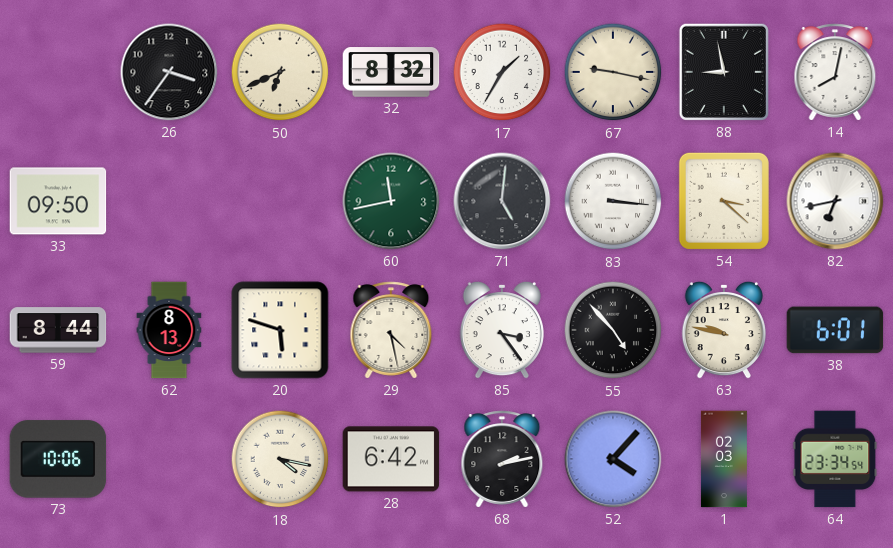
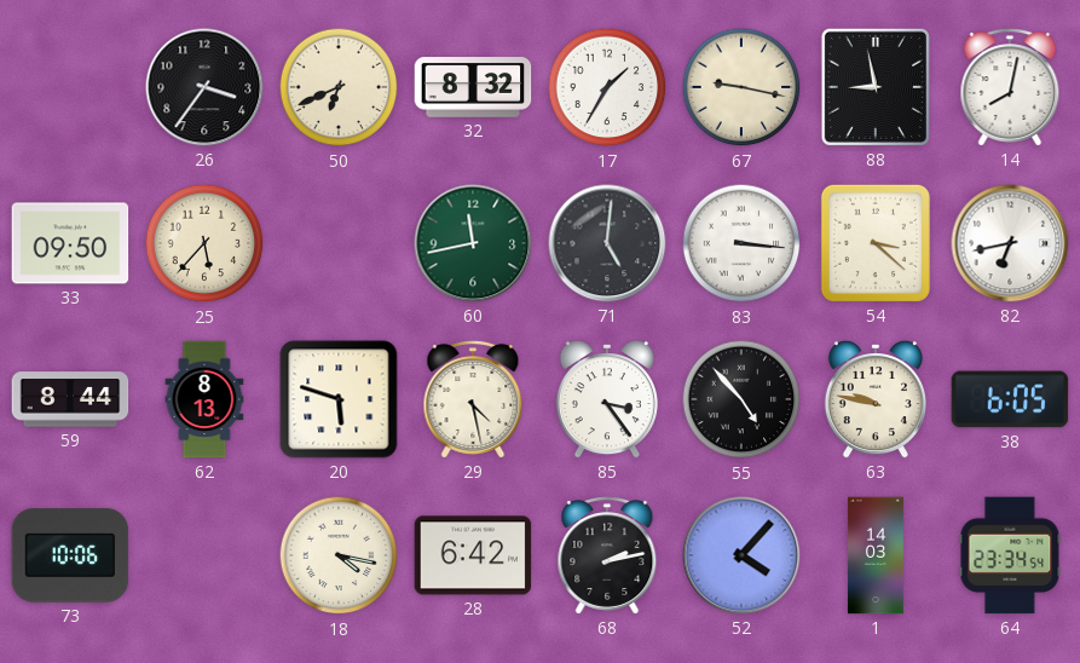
25: none -> 5:37
38: 6:01 -> 6:05
1: 02:03 -> 14:03
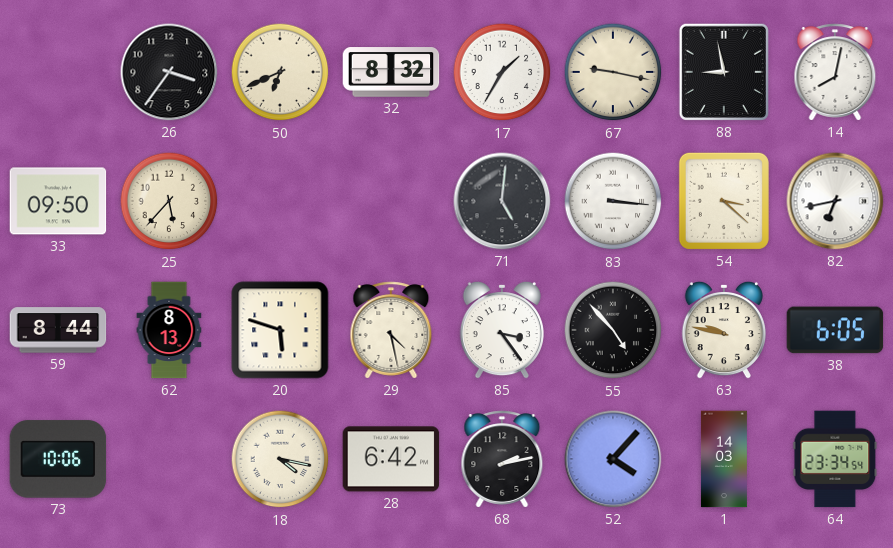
60: 11:43 -> none
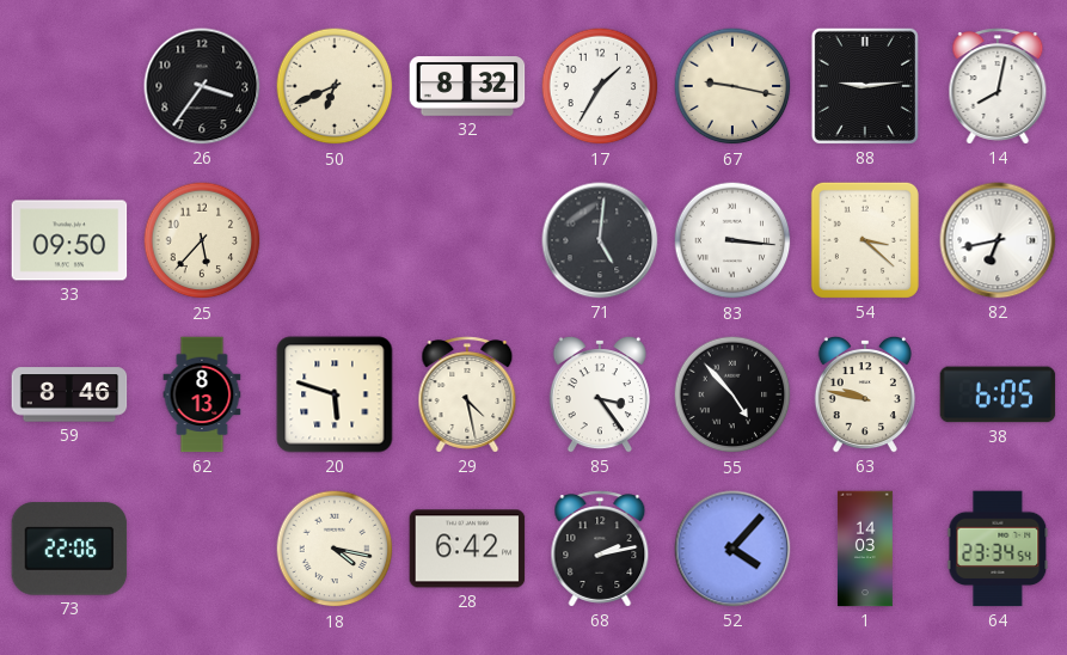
88: 8:58 -> 9:14
59: 8:44 -> 8:46
73: 10:06 -> 22:06
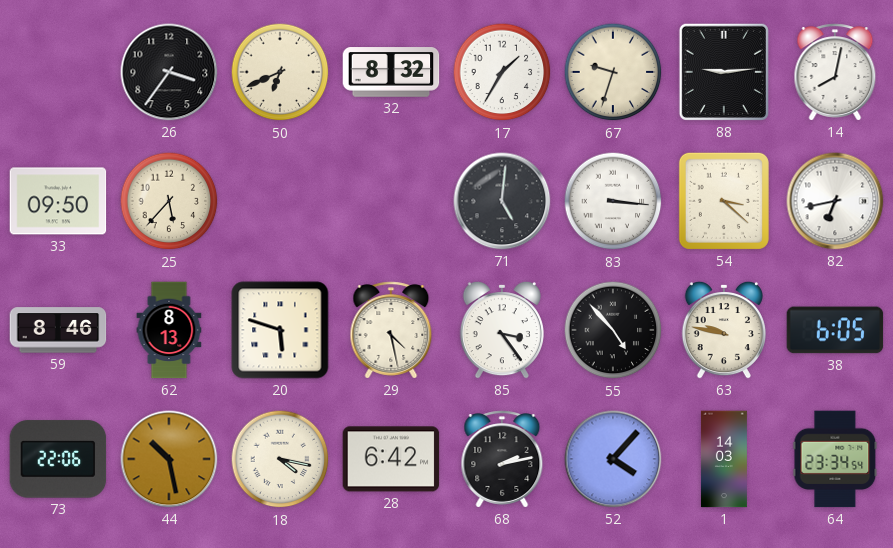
67: 9:17 -> 9:33
44: none -> 10:28
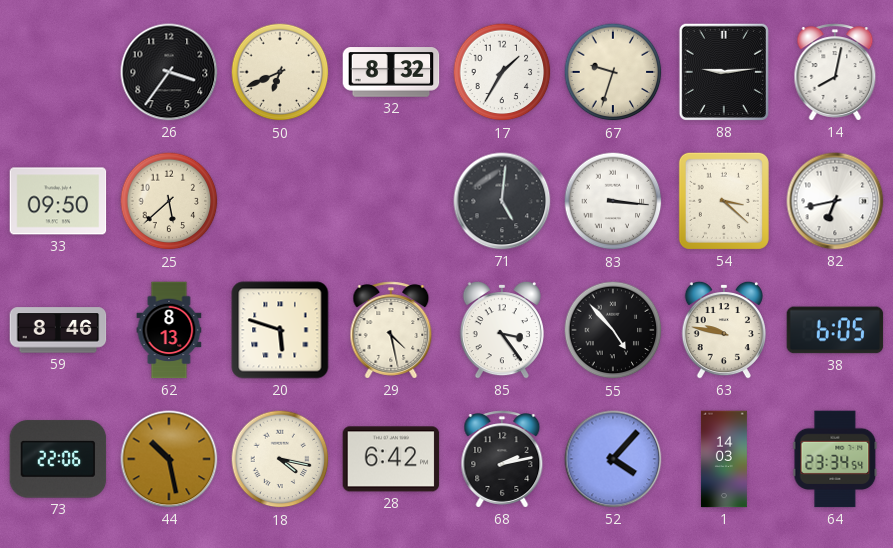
25: 5:37 -> 5:38
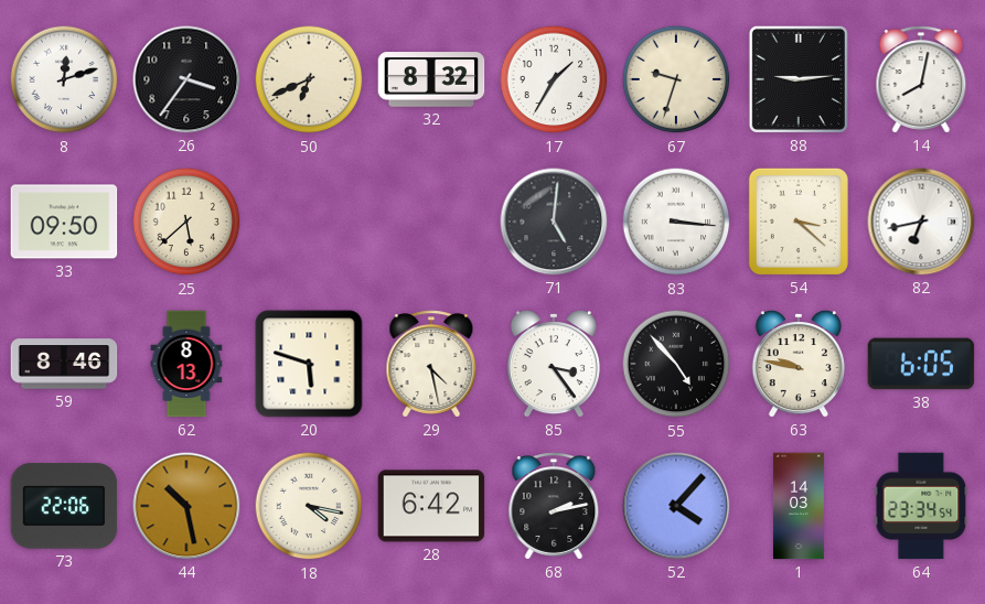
8: none -> 12:12
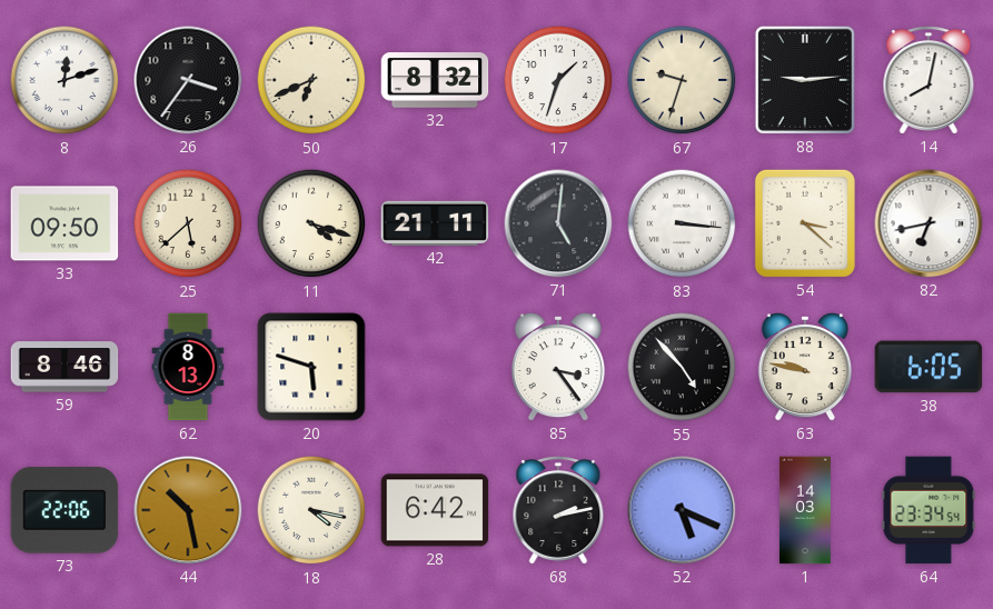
17: 1:35 -> 1:33
11: none -> 4:18
42: none -> 21:11
29: 4:28 -> none
52: 4:07 -> 5:19
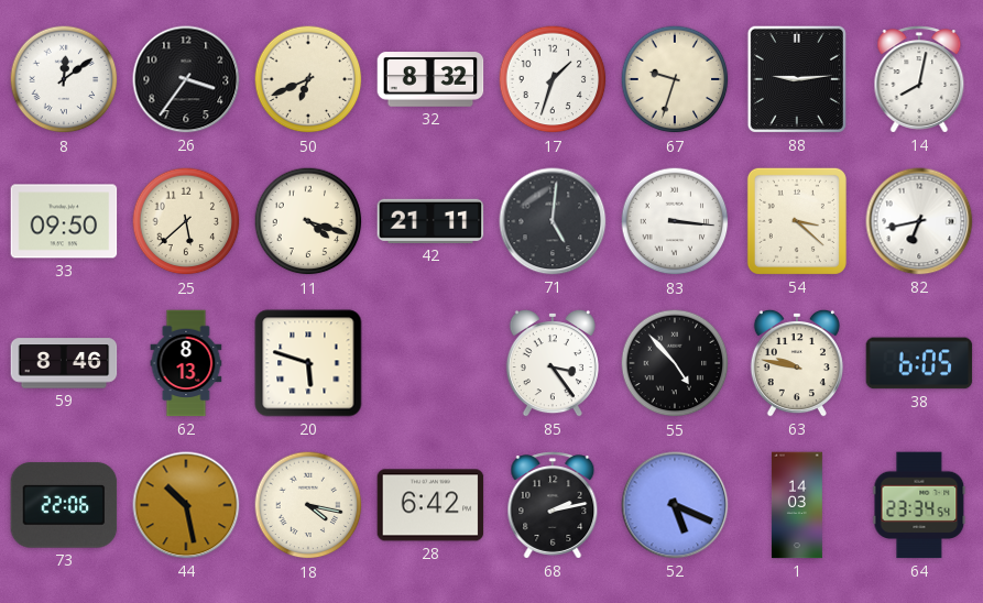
8: 12:12 -> 12:09
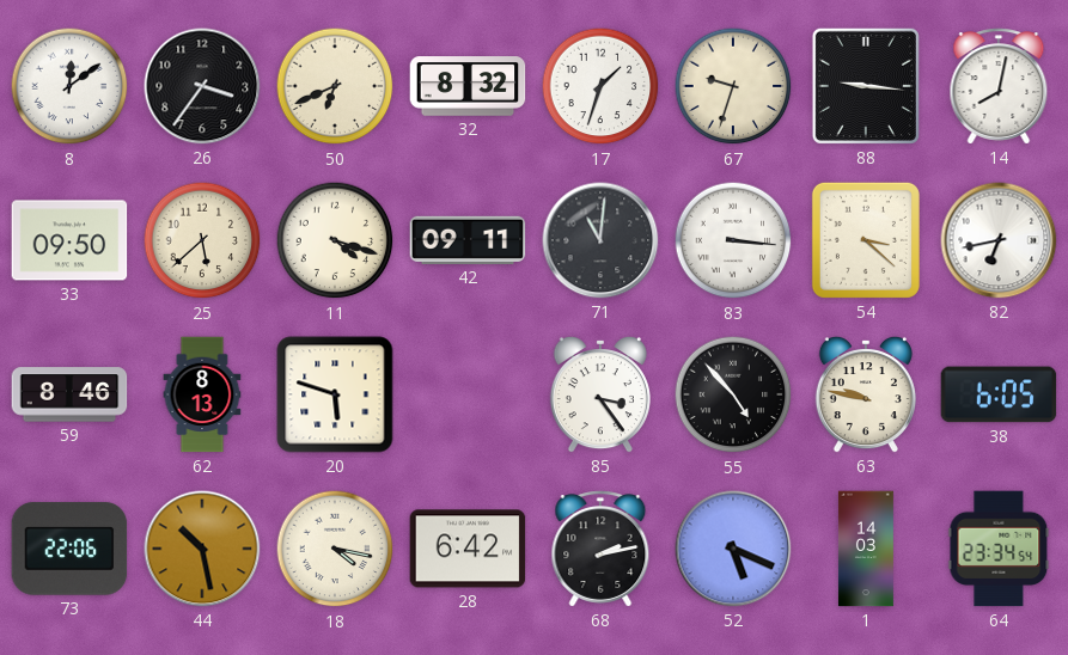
88: 9:14 -> 9:16
42: 21:11 -> 09:11
71: 5:01 -> 11:01
